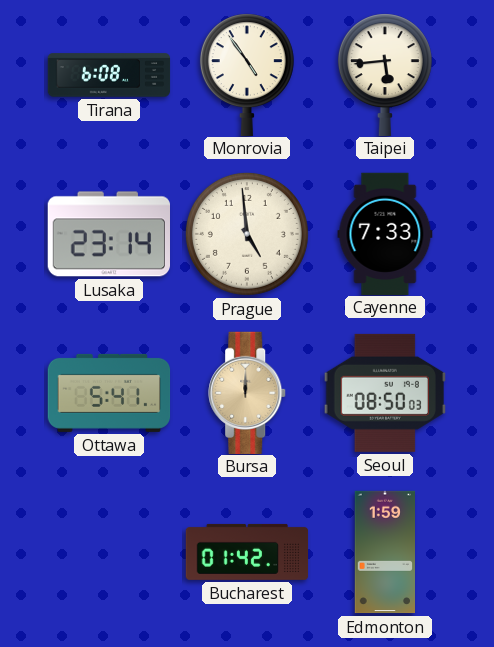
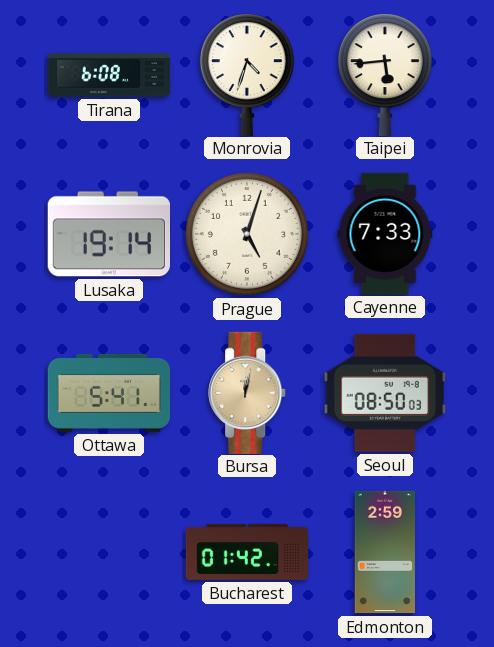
Monrovia: 4:54 -> 4:33
Lusaka: 23:14 -> 19:14
Prague: 4:59 -> 5:03
Bursa: 12:00 -> 12:02
Edmonton: 1:59 -> 2:59
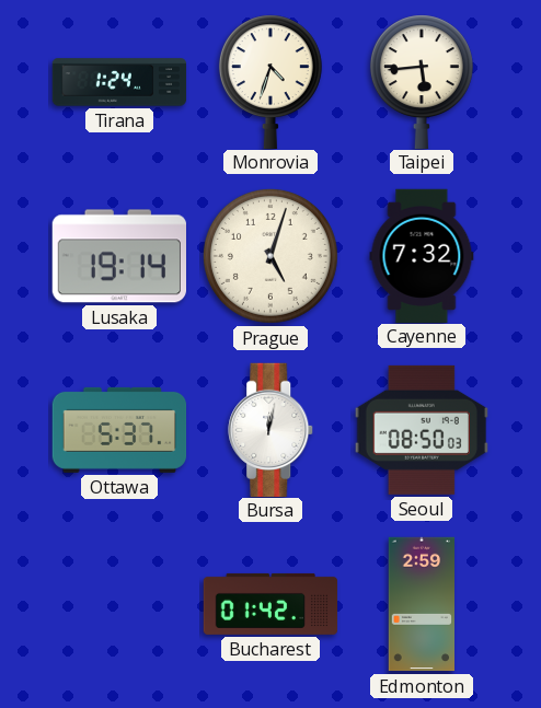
Tirana: 6:08 -> 1:24
Cayenne: 7:33 -> 7:32
Ottawa: 5:41 -> 5:37
Bursa dial: champagne -> white
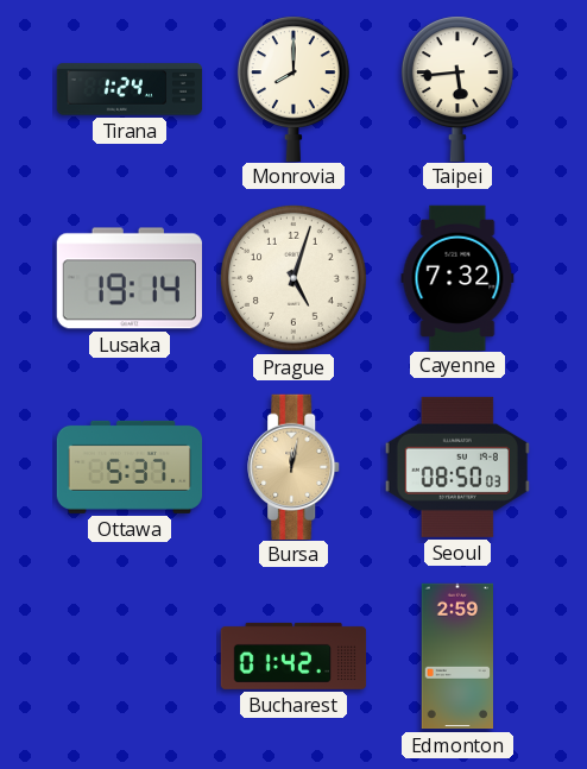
Monrovia: 4:33 -> 8:00
Bursa dial: white -> champagne
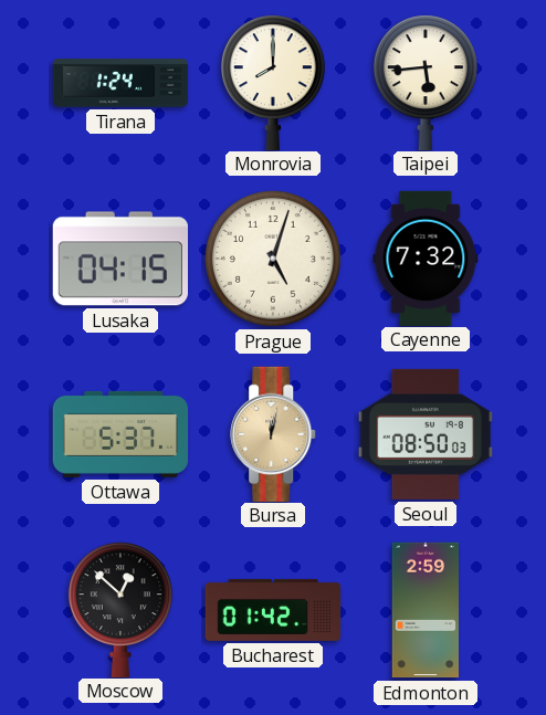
Lusaka: 19:14 -> 04:15
Moscow: none -> 12:52
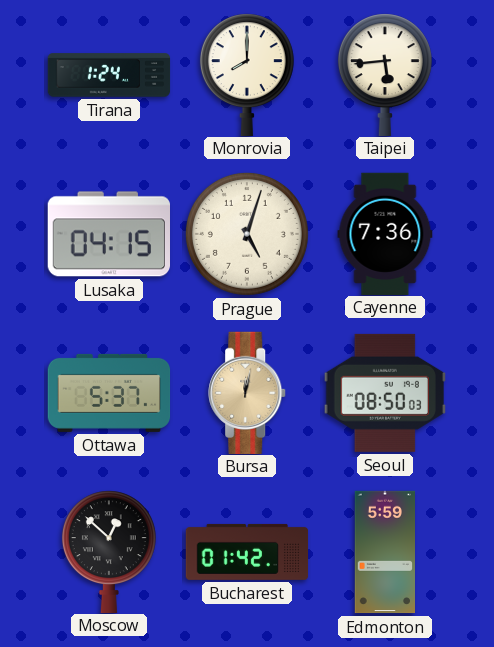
Cayenne: 7:32 -> 7:36
Edmonton: 2:59 -> 5:59
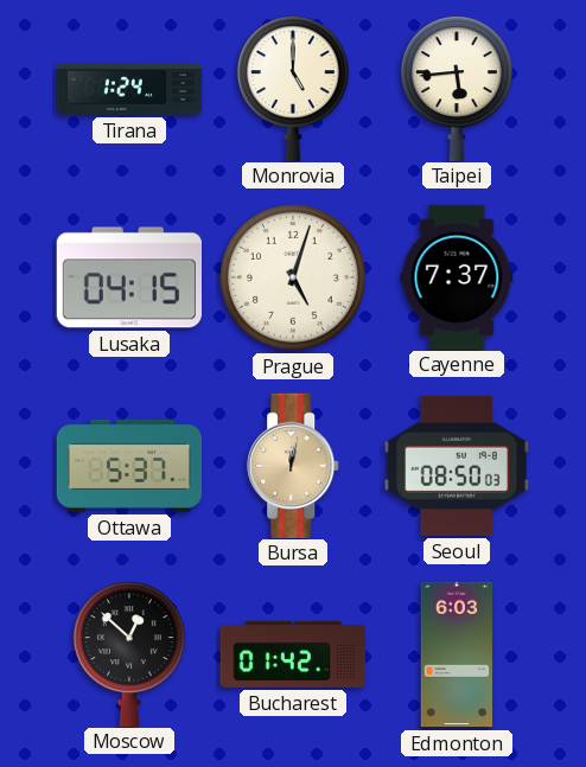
Monrovia: 8:00 -> 5:00
Cayenne: 7:36 -> 7:37
Edmonton: 5:59 -> 6:03
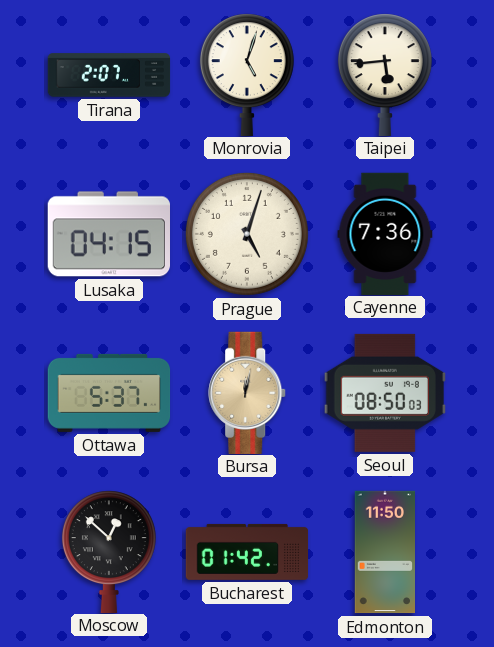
Tirana: 1:24 -> 2:07
Monrovia: 5:00 -> 5:03
Cayenne: 7:37 -> 7:36
Edmonton: 6:03 -> 11:50
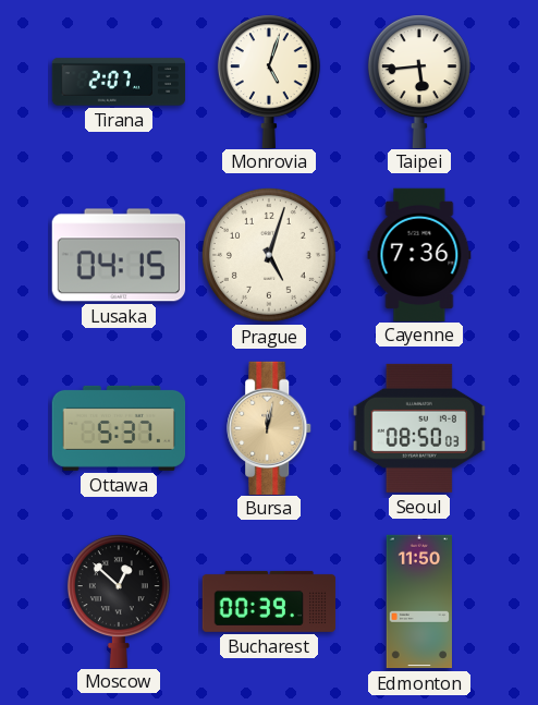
Bucharest: 01:42 -> 00:39
